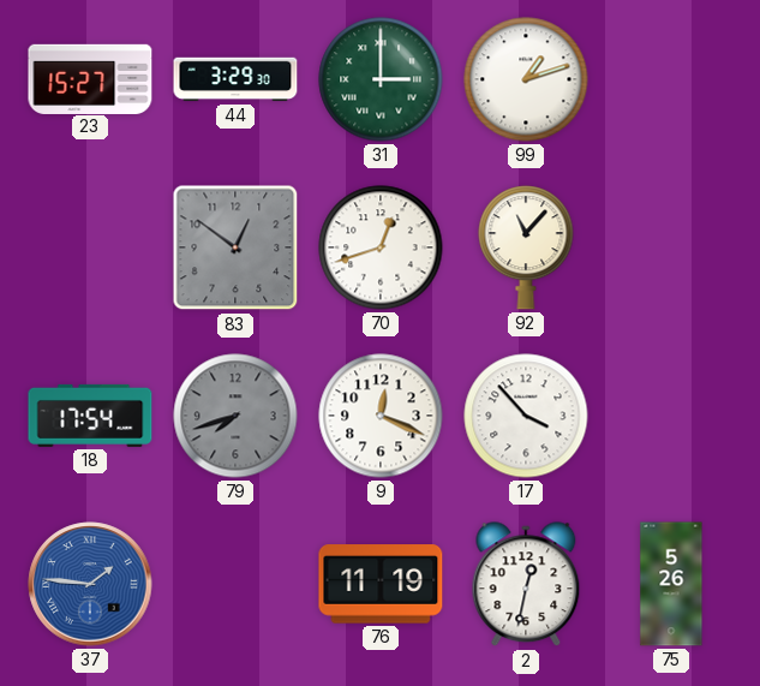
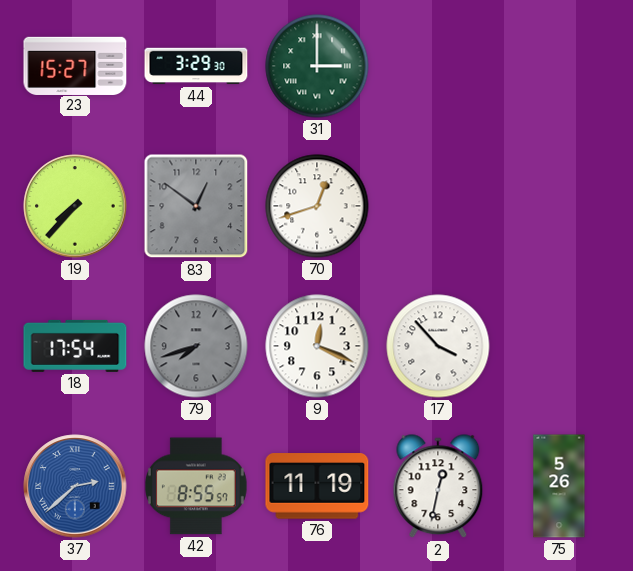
99: 1:12 -> none
19: none -> 7:37
92: 11:07 -> none
37: 1:46 -> 2:38
42: none -> 8:55
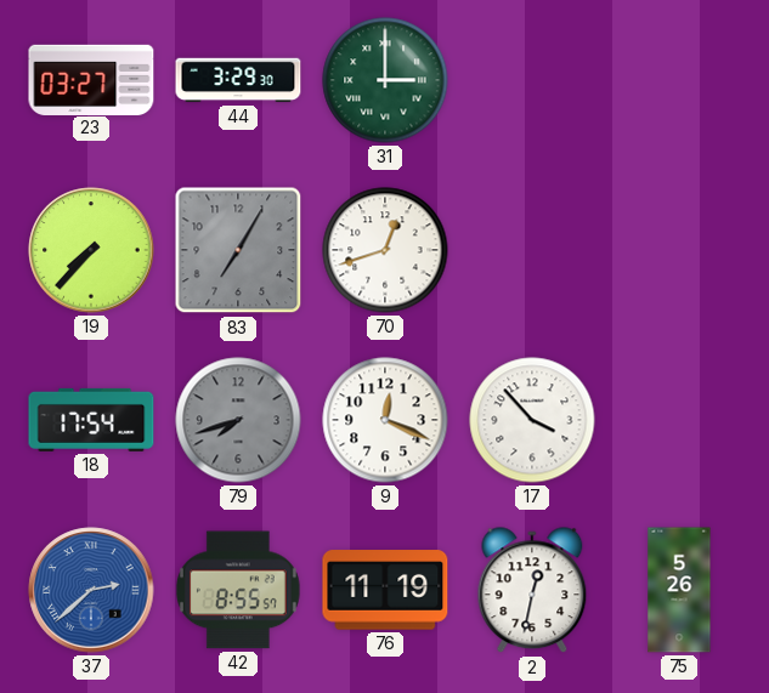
23: 15:27 -> 03:27
83: 12:51 -> 7:05
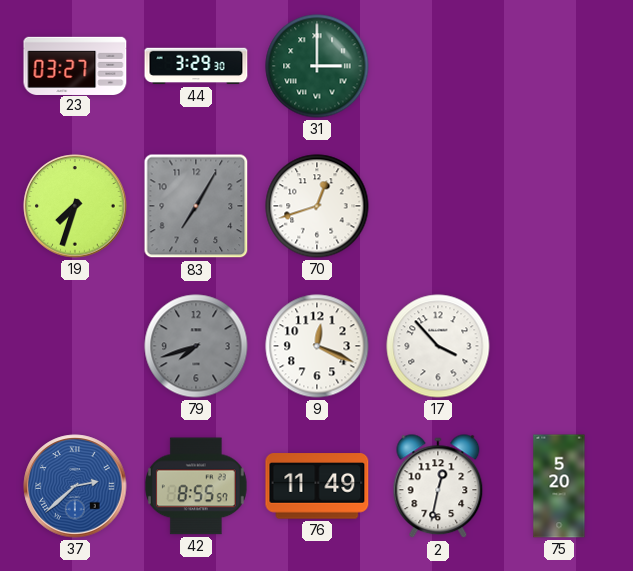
19: 7:37 -> 7:33
18: 17:54 -> none
76: 11:19 -> 11:49
75: 5:26 -> 5:20
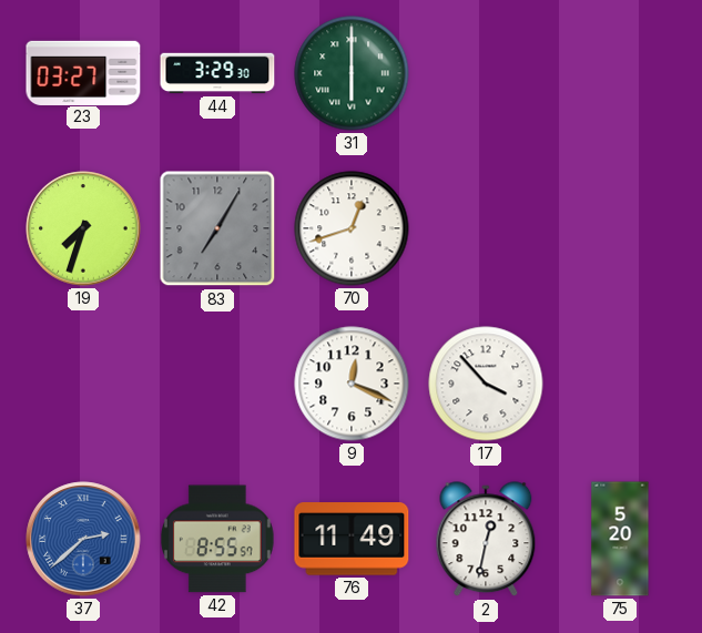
31: 3:00 -> 6:00
79: 7:42 -> none
